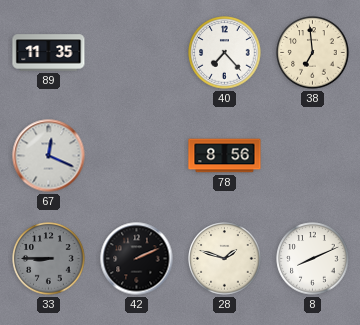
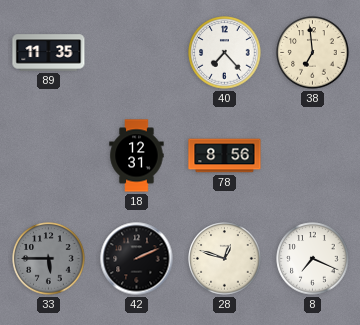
67: 12:19 -> none
18: none -> 12:31
33: 8:45 -> 5:45
28: 1:48 -> 12:48
8: 8:11 -> 7:19
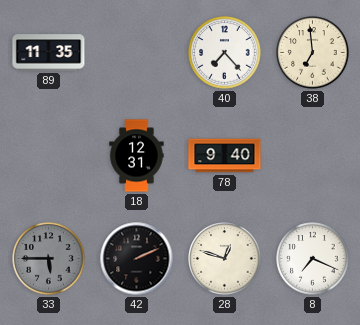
78: 8:56 -> 9:40
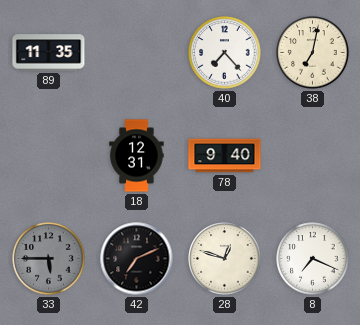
38: 6:59 -> 7:02
42: 2:11 -> 7:11
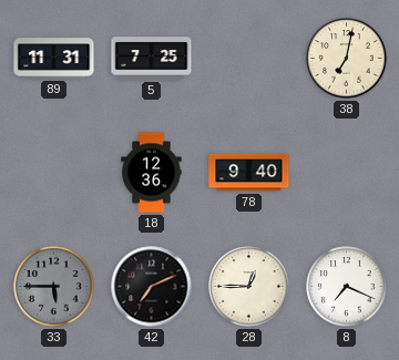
89: 11:35 -> 11:31
5: none -> 7:25
40: 7:23 -> none
18: 12:31 -> 12:36
28: 12:48 -> 12:45
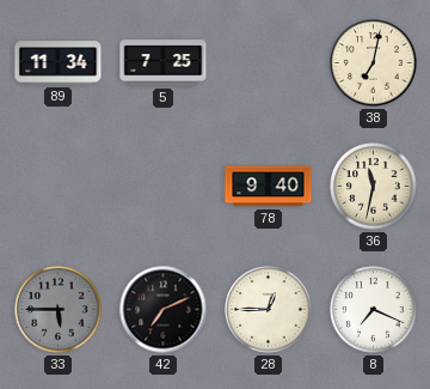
89: 11:31 -> 11:34
18: 12:36 -> none
36: none -> 11:32
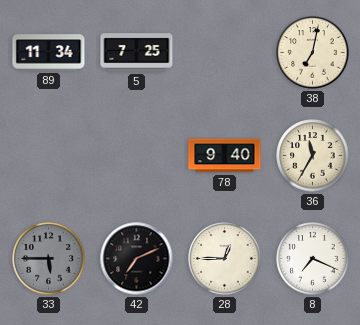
36: 11:32 -> 11:35
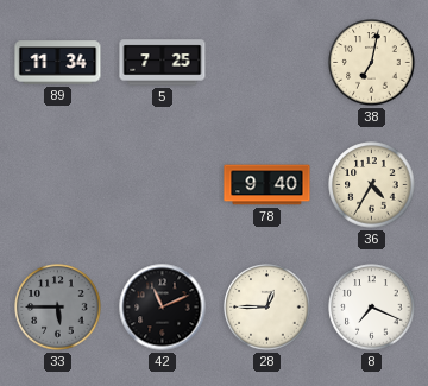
36: 11:35 -> 4:35
42: 7:11 -> 11:11
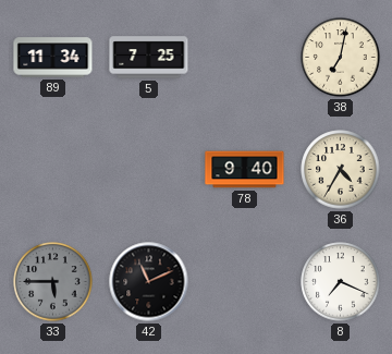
28: 12:45 -> none
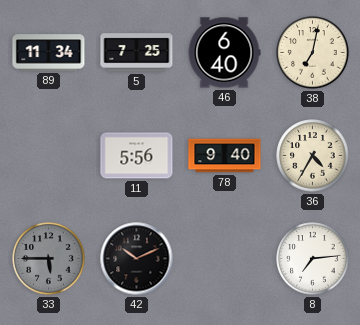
46: none -> 6:40
11: none -> 5:56
42: 11:11 -> 10:11
8: 7:19 -> 7:14
